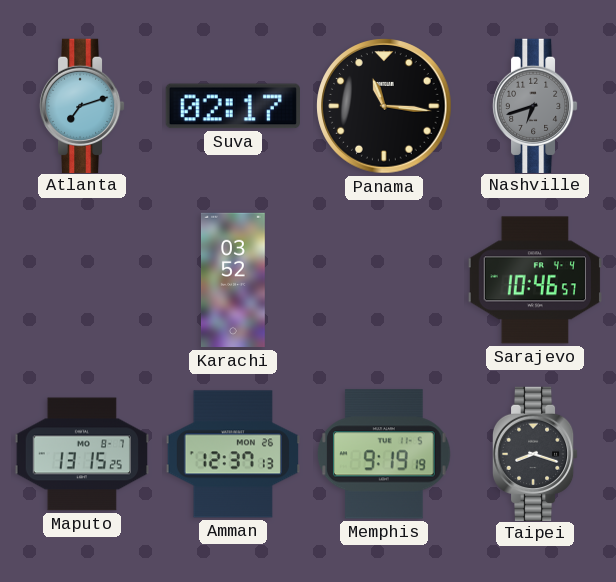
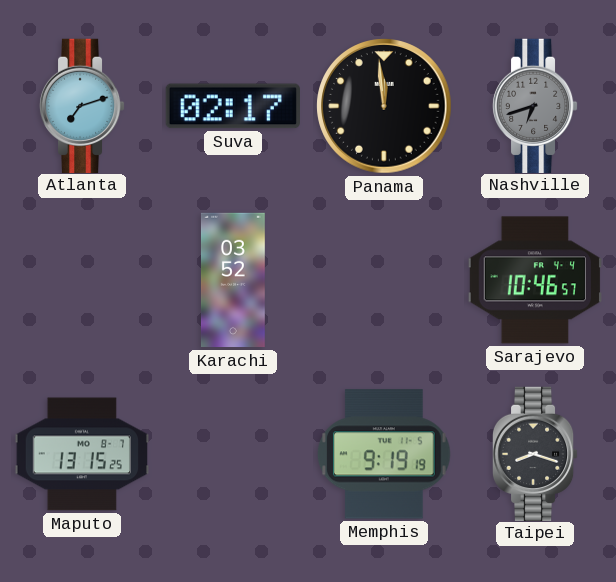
Panama: 11:16 -> 11:59
Amman: 12:37 -> none
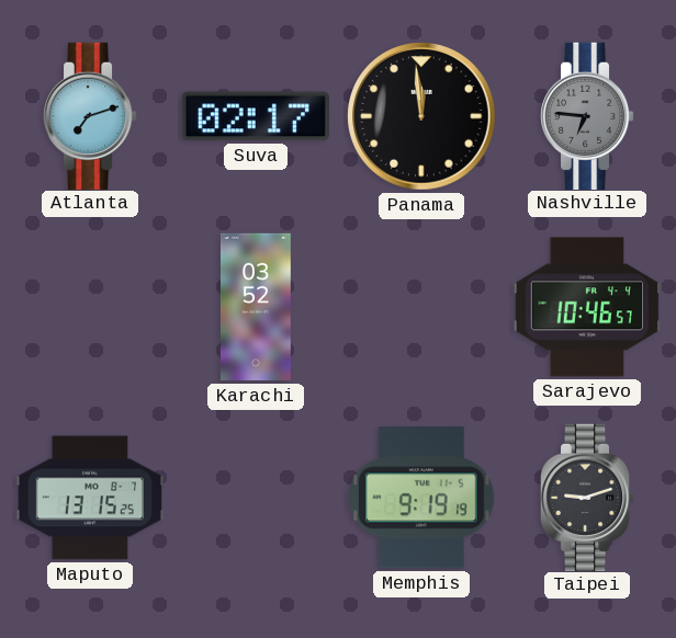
Nashville: 6:42 -> 6:46
Taipei: 8:18 -> 9:12
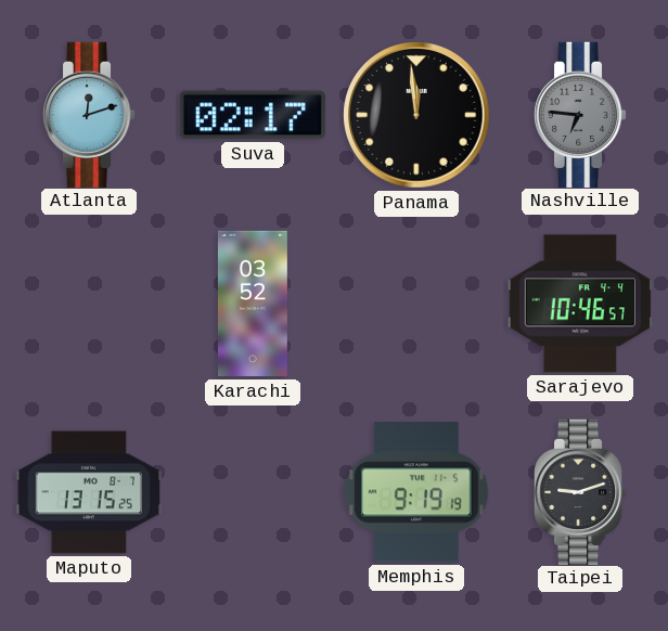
Atlanta: 7:12 -> 12:12
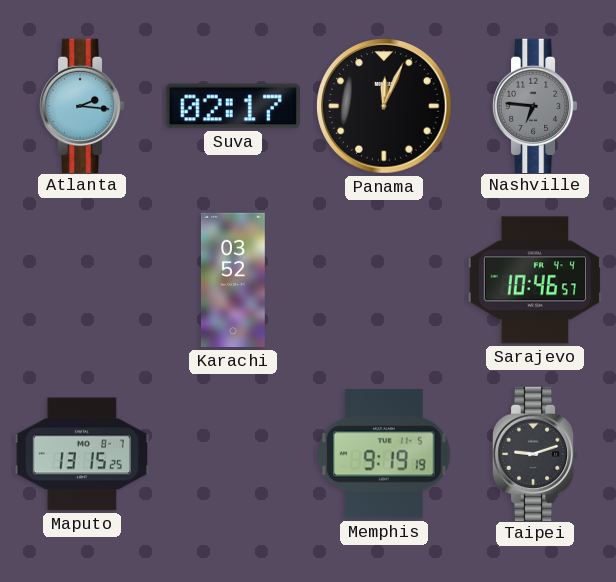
Atlanta: 12:12 -> 2:16
Panama: 11:59 -> 12:04
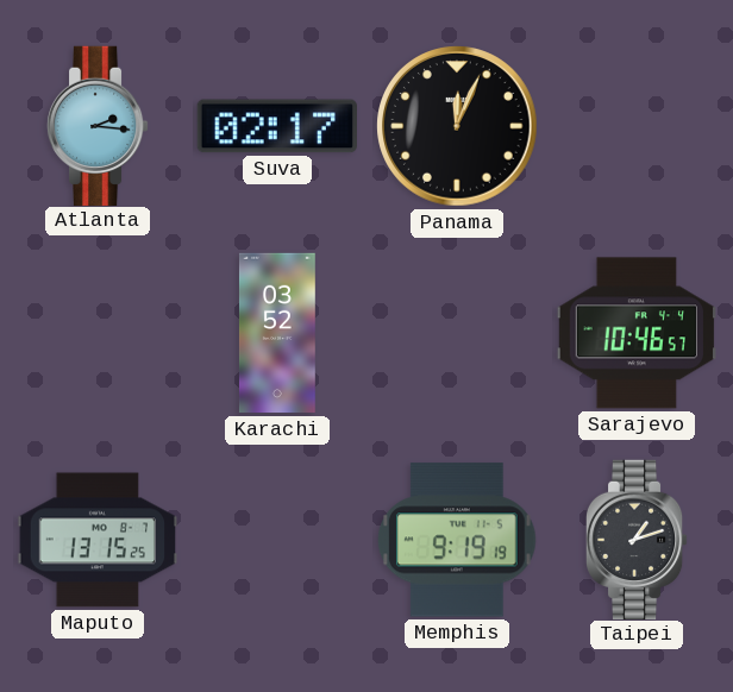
Nashville: 6:46 -> none
Taipei: 9:12 -> 1:12
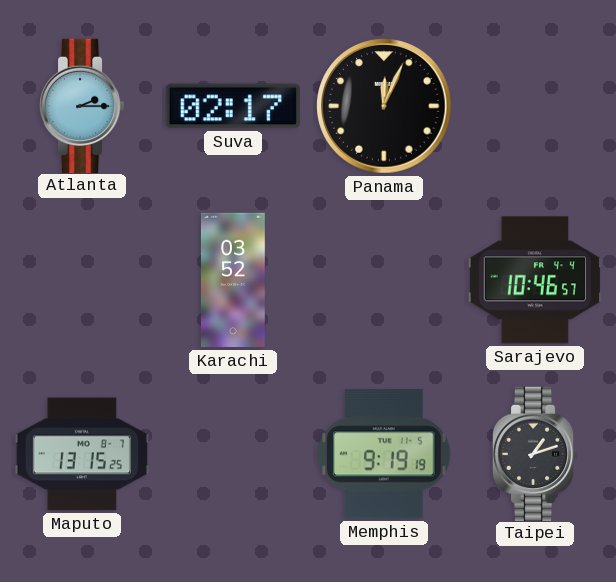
Atlanta: 2:16 -> 2:15
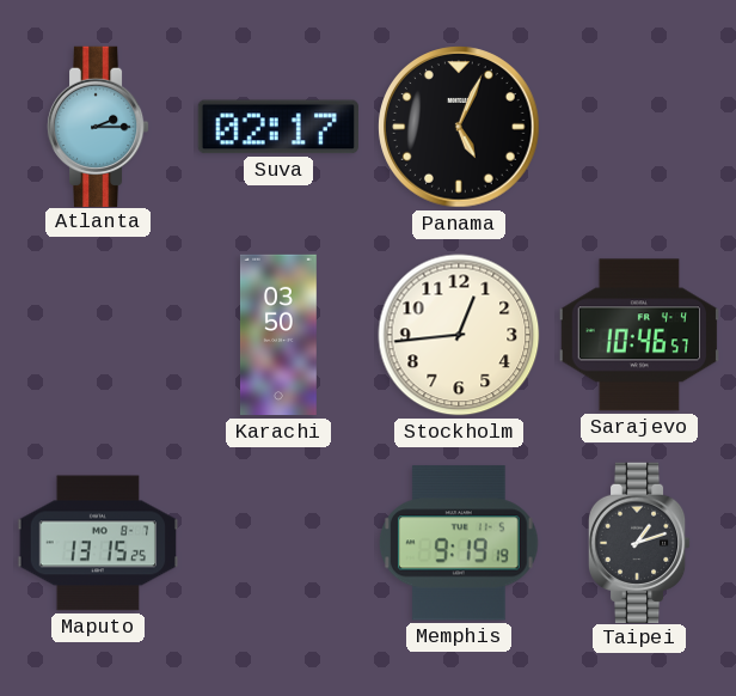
Panama: 12:04 -> 5:04
Karachi: 03:52 -> 03:50
Stockholm: none -> 12:44
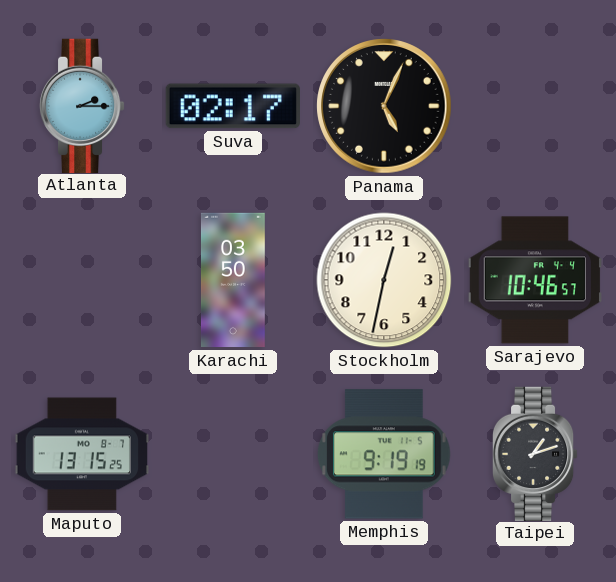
Stockholm: 12:44 -> 12:32
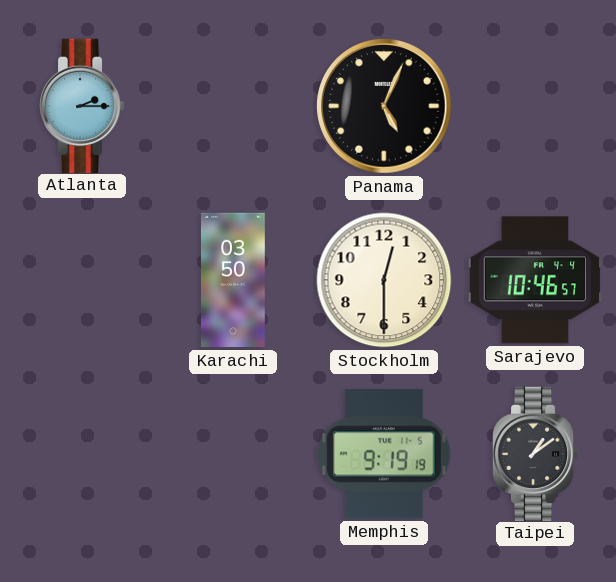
Suva: 02:17 -> none
Stockholm: 12:32 -> 12:30
Maputo: 13:15 -> none
Taipei: 1:12 -> 1:09
